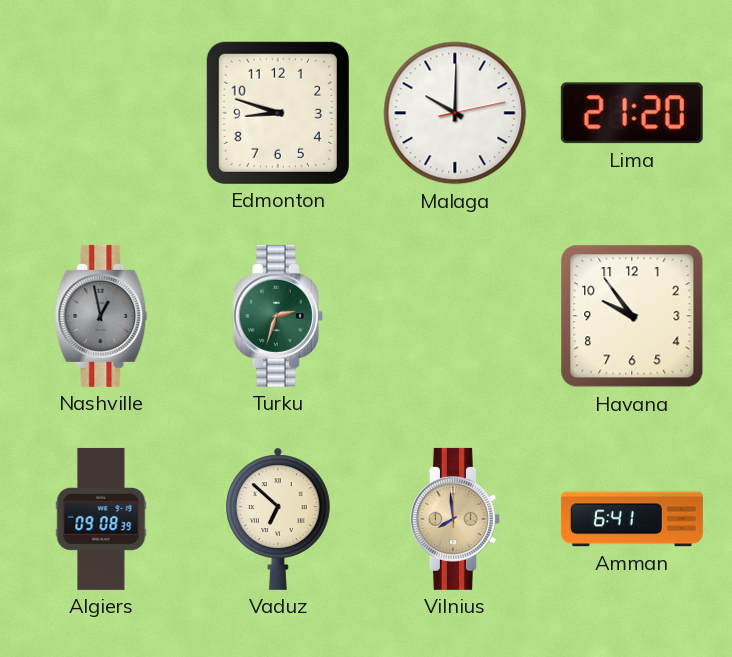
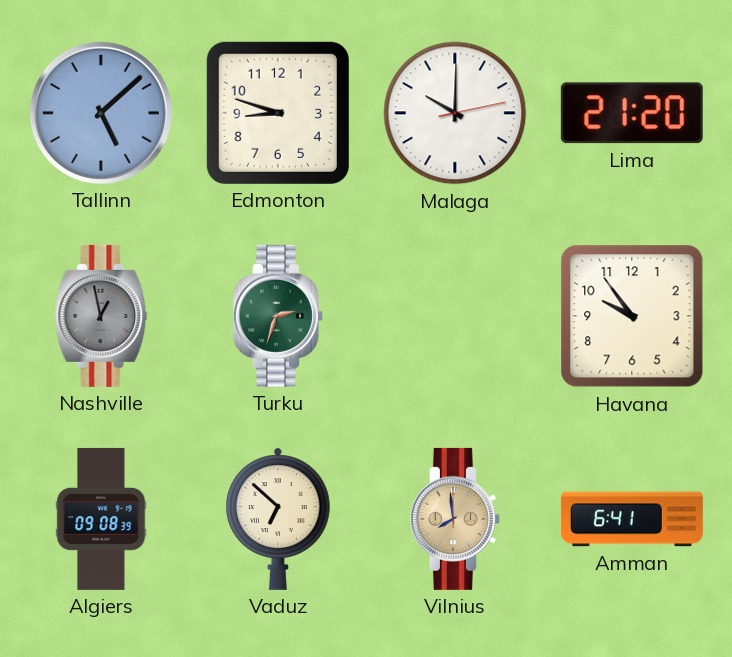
Tallinn: none -> 5:08
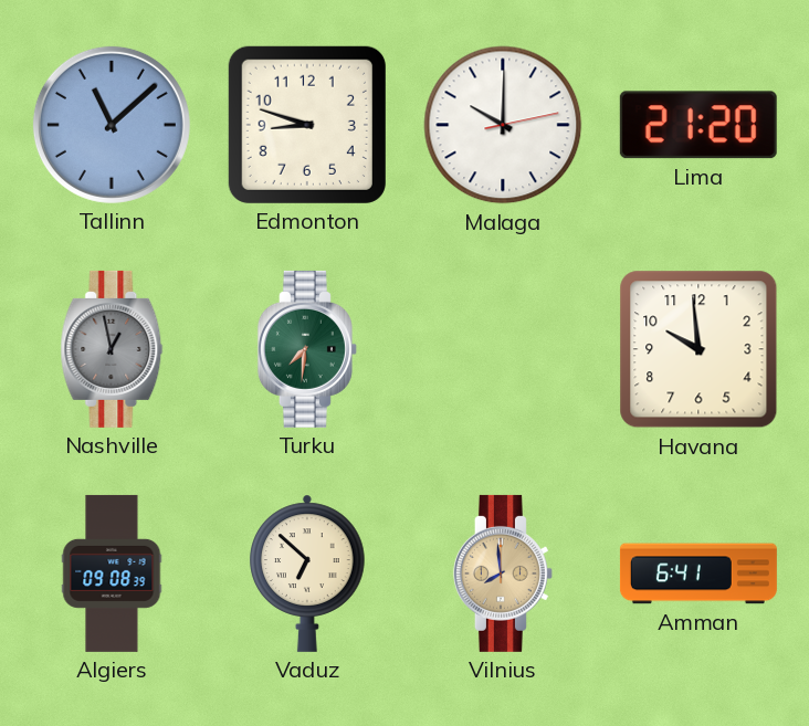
Tallinn: 5:08 -> 11:08
Turku: 2:33 -> 7:31
Havana: 9:54 -> 9:59
